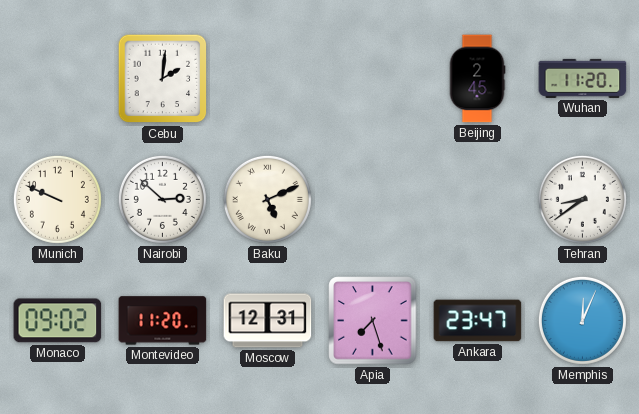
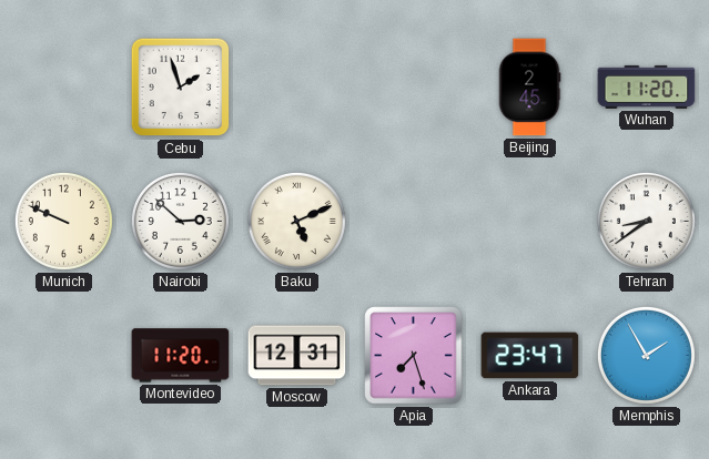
Cebu: 2:01 -> 1:57
Monaco: 09:02 -> none
Memphis: 12:04 -> 1:55
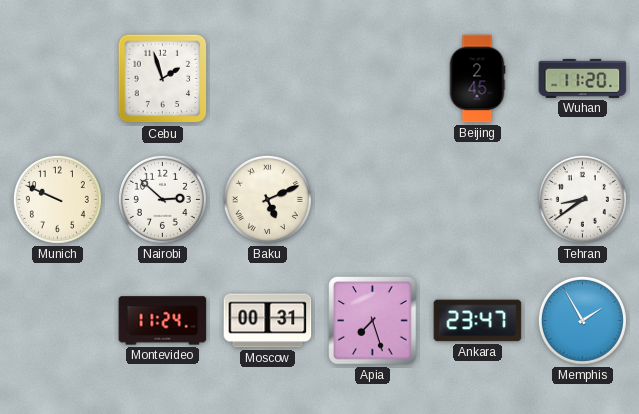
Montevideo: 11:20 -> 11:24
Moscow: 12:31 -> 00:31
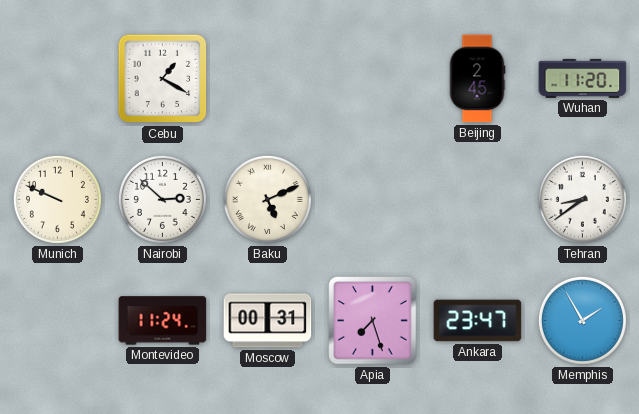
Cebu: 1:57 -> 1:20
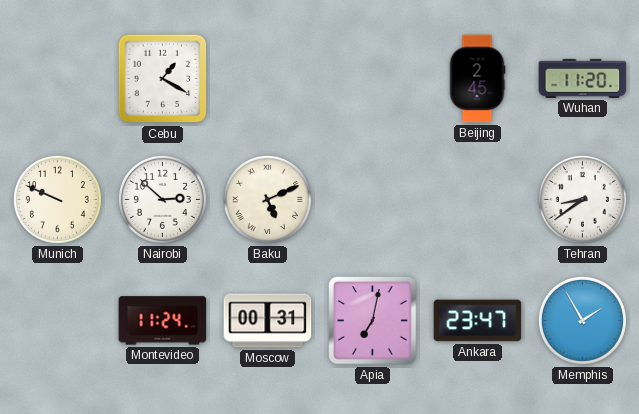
Apia: 7:27 -> 7:02
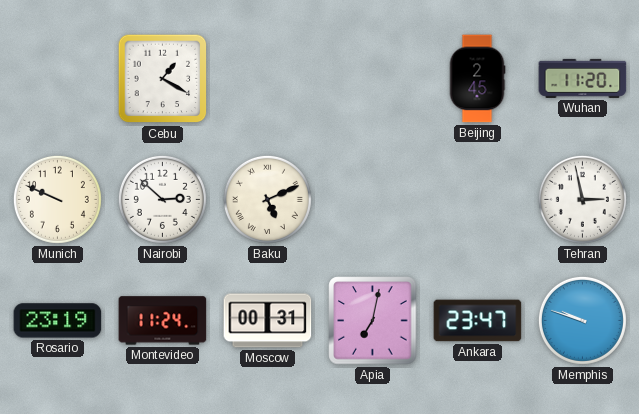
Tehran: 8:39 -> 2:58
Rosario: none -> 23:19
Memphis: 1:55 -> 9:48
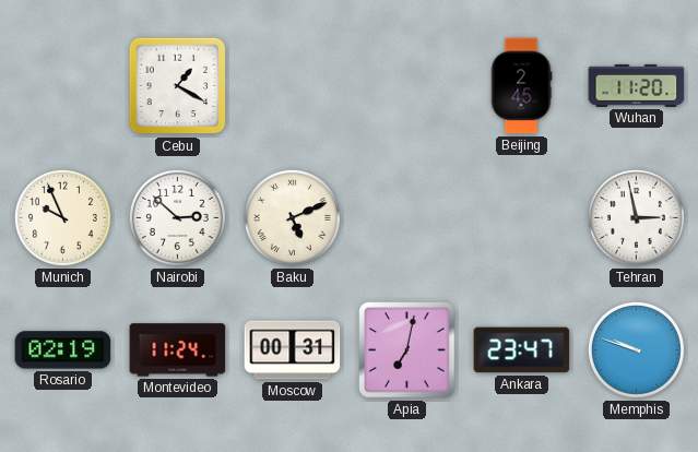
Munich: 9:49 -> 9:56
Rosario: 23:19 -> 02:19
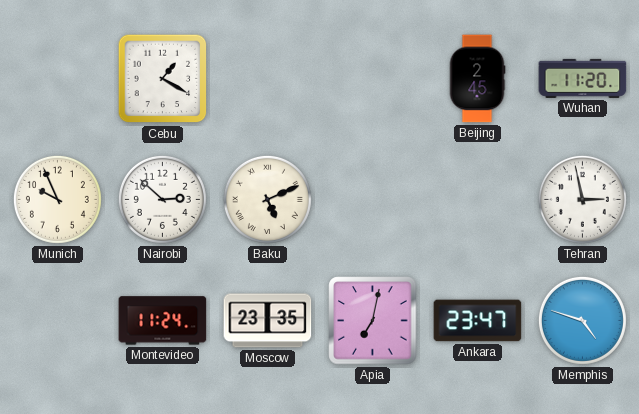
Rosario: 02:19 -> none
Moscow: 00:31 -> 23:35
Memphis: 9:48 -> 4:48
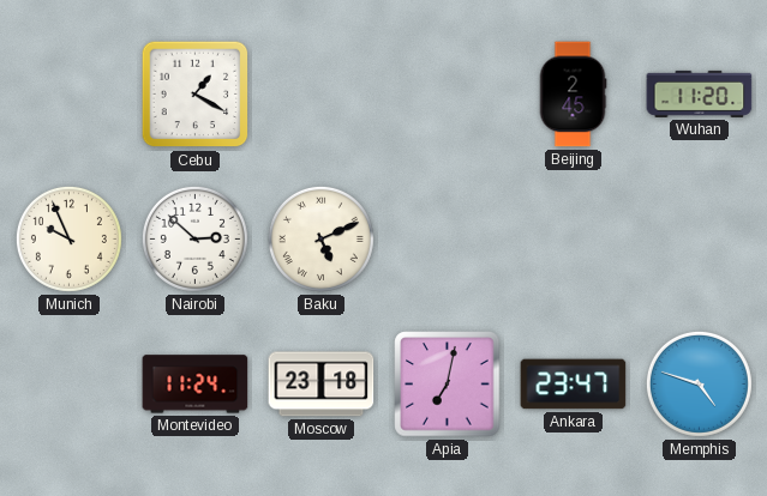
Tehran: 2:58 -> none
Moscow: 23:35 -> 23:18
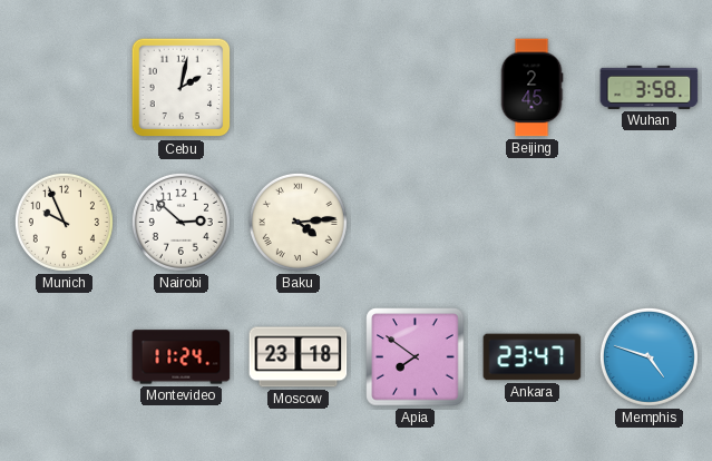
Cebu: 1:20 -> 2:02
Wuhan: 11:20 -> 3:58
Baku: 5:11 -> 4:14
Apia: 7:02 -> 7:51
